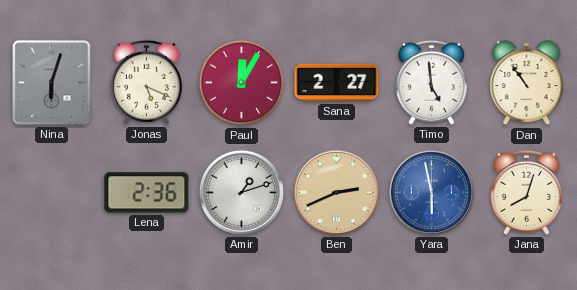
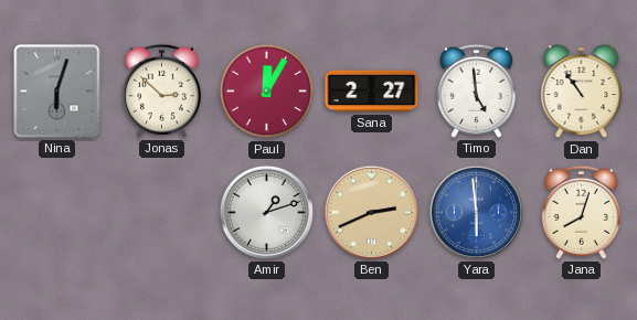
Jonas: 5:19 -> 2:52
Lena: 2:36 -> none
Yara: 5:58 -> 5:59
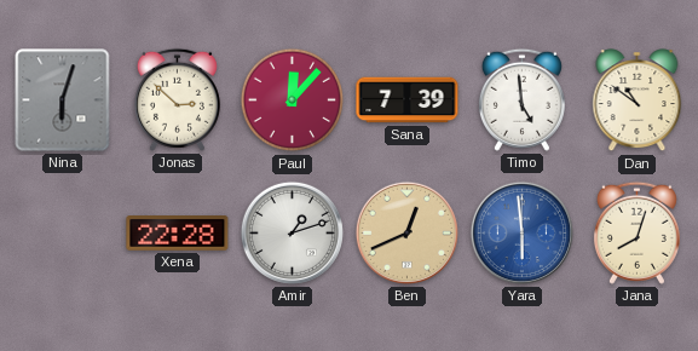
Paul: 12:05 -> 12:07
Sana: 2:27 -> 7:39
Dan: 10:54 -> 10:51
Xena: none -> 22:28
Ben: 2:41 -> 12:41
